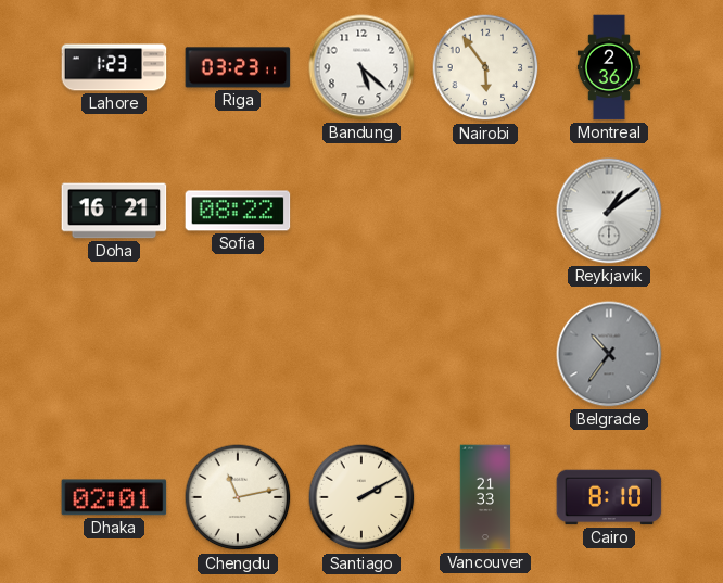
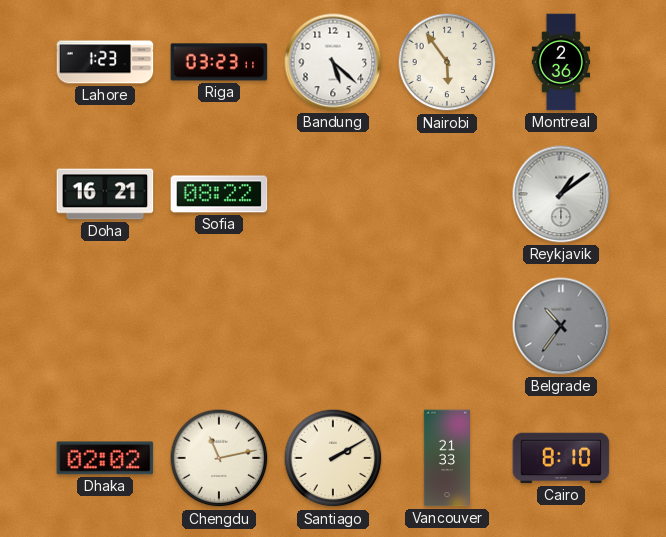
Dhaka: 02:01 -> 02:02
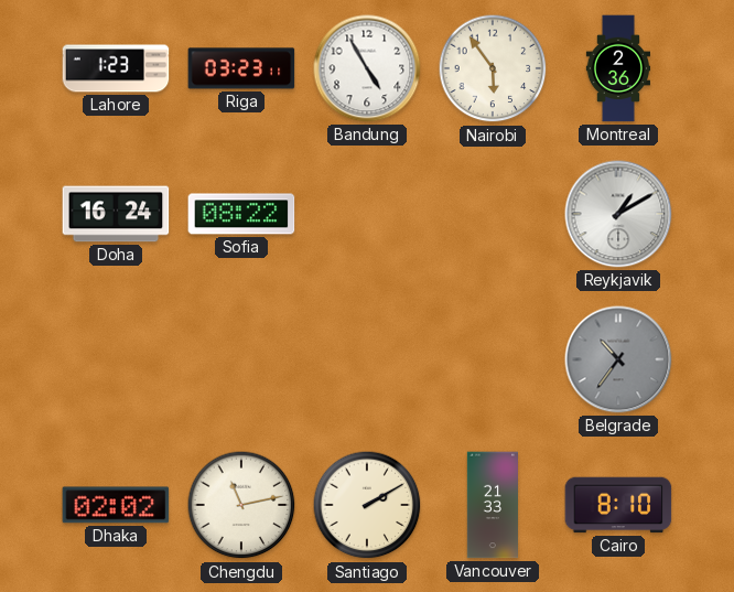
Bandung: 5:22 -> 4:55
Doha: 16:21 -> 16:24
Reykjavik: 1:09 -> 1:10
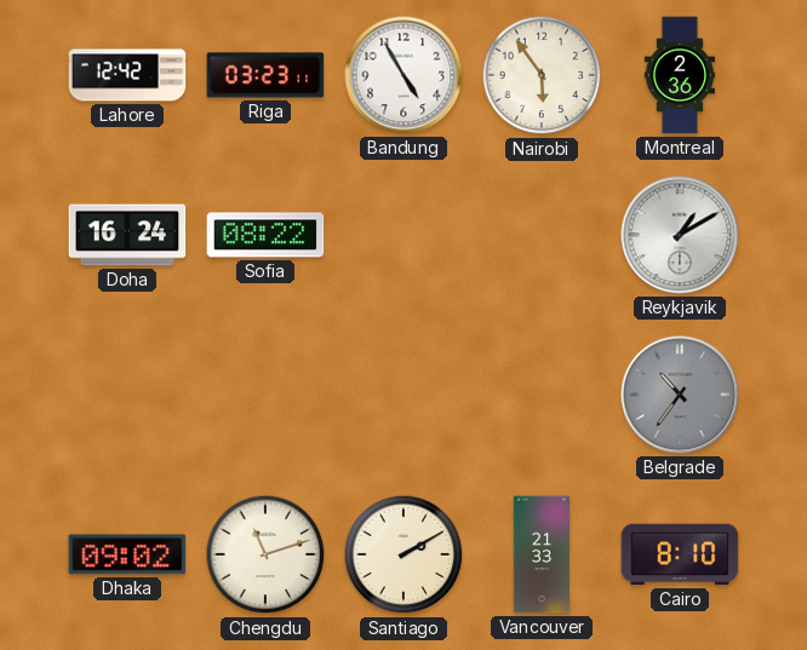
Lahore: 1:23 -> 12:42
Dhaka: 02:02 -> 09:02
Chengdu: 11:13 -> 11:12
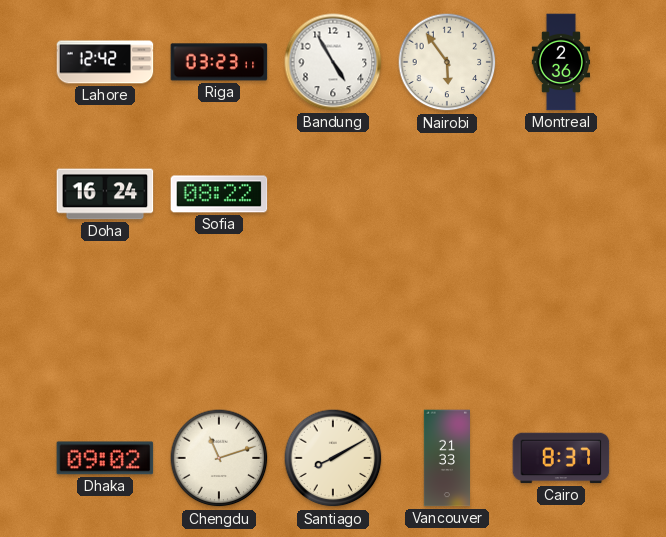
Reykjavik: 1:10 -> none
Belgrade: 10:36 -> none
Santiago: 2:10 -> 8:10
Cairo: 8:10 -> 8:37
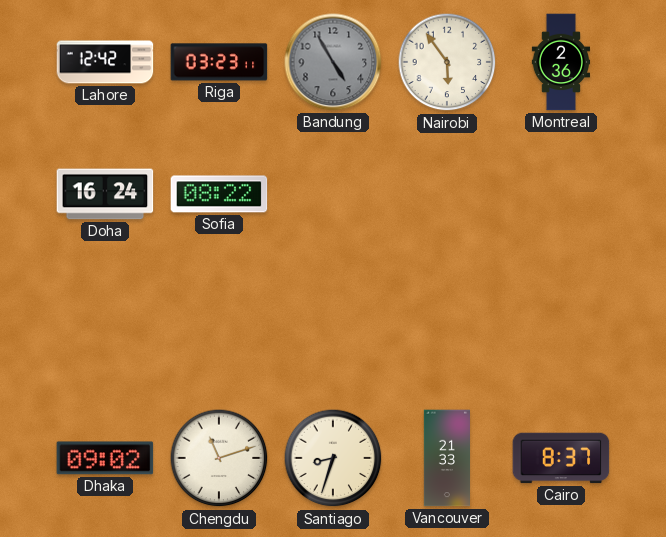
Bandung dial: white -> grey
Santiago: 8:10 -> 8:33
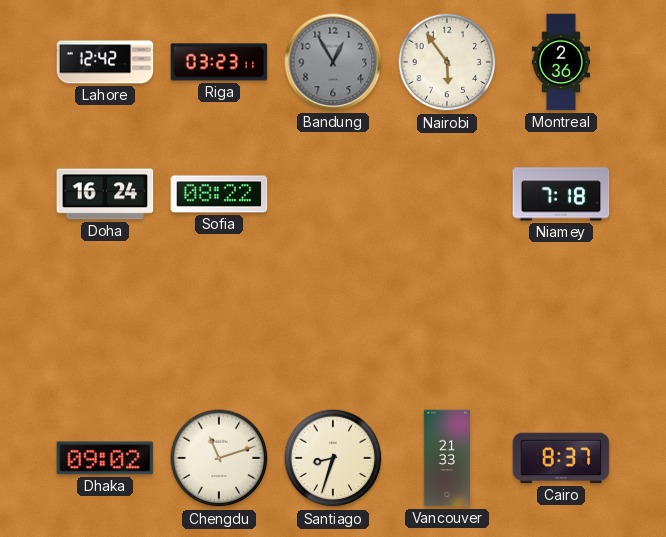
Bandung: 4:55 -> 12:55
Niamey: none -> 7:18
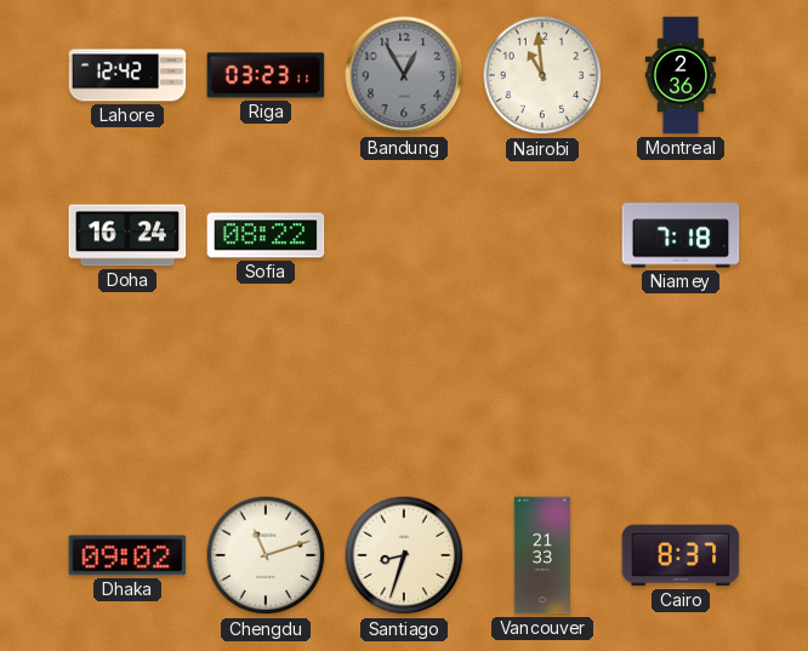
Nairobi: 5:54 -> 10:59
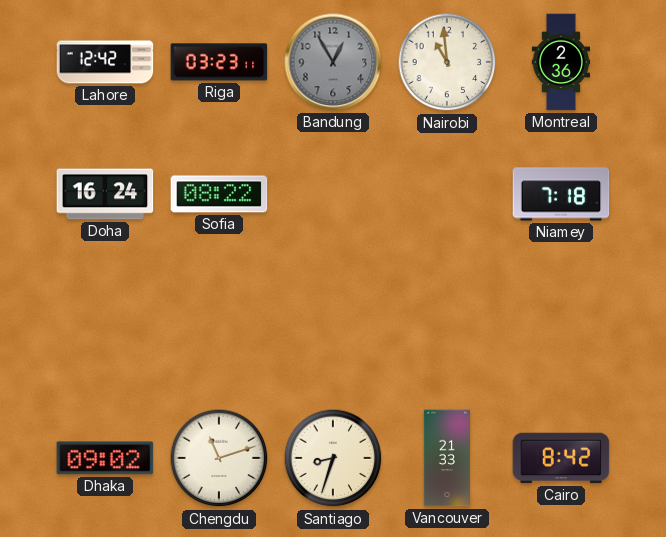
Cairo: 8:37 -> 8:42
